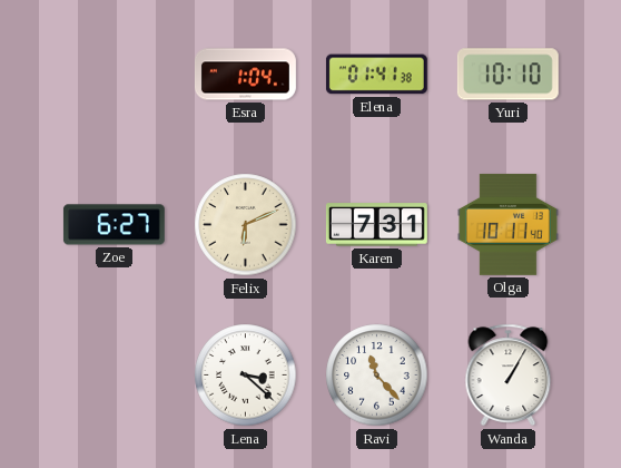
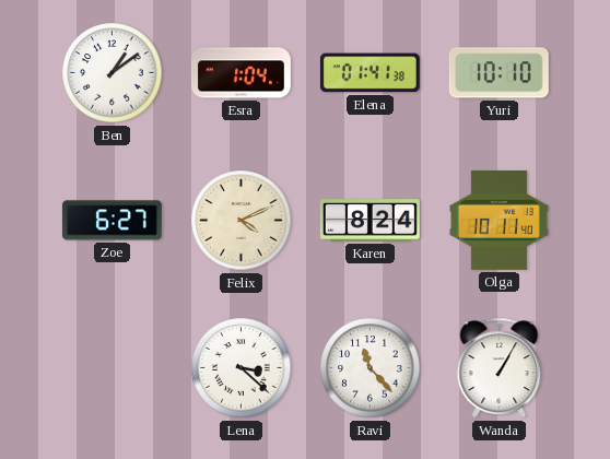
Ben: none -> 1:09
Felix: 6:11 -> 4:11
Karen: 7:31 -> 8:24
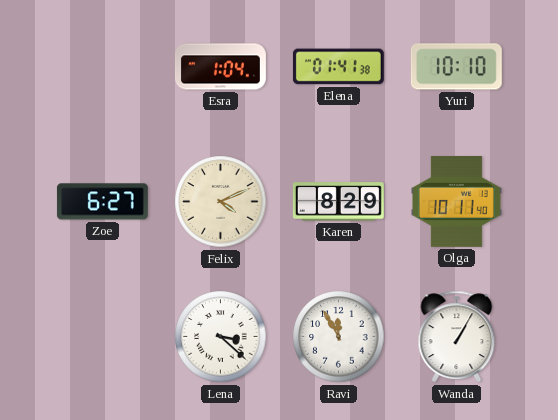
Ben: 1:09 -> none
Karen: 8:24 -> 8:29
Ravi: 11:23 -> 11:55
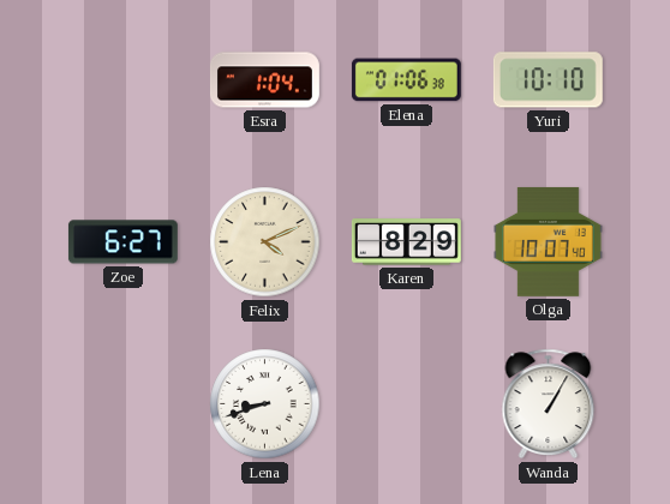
Elena: 01:41 -> 01:06
Olga: 10:11 -> 10:07
Lena: 3:22 -> 8:42
Ravi: 11:55 -> none
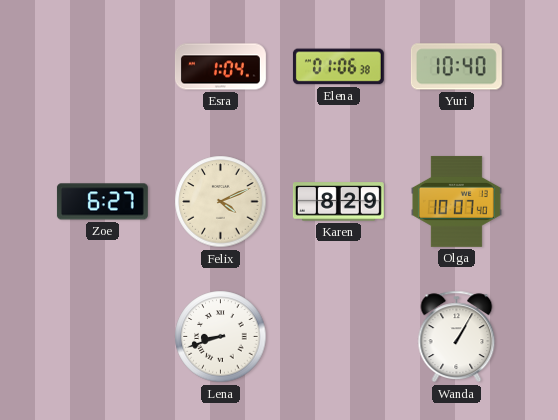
Yuri: 10:10 -> 10:40
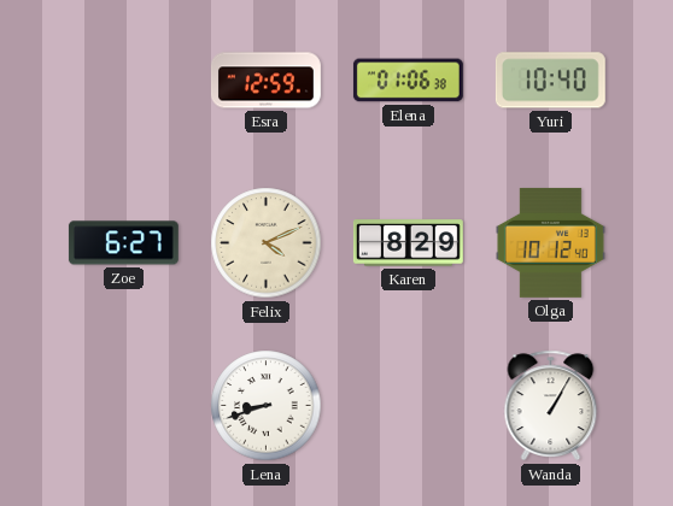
Esra: 1:04 -> 12:59
Olga: 10:07 -> 10:12
